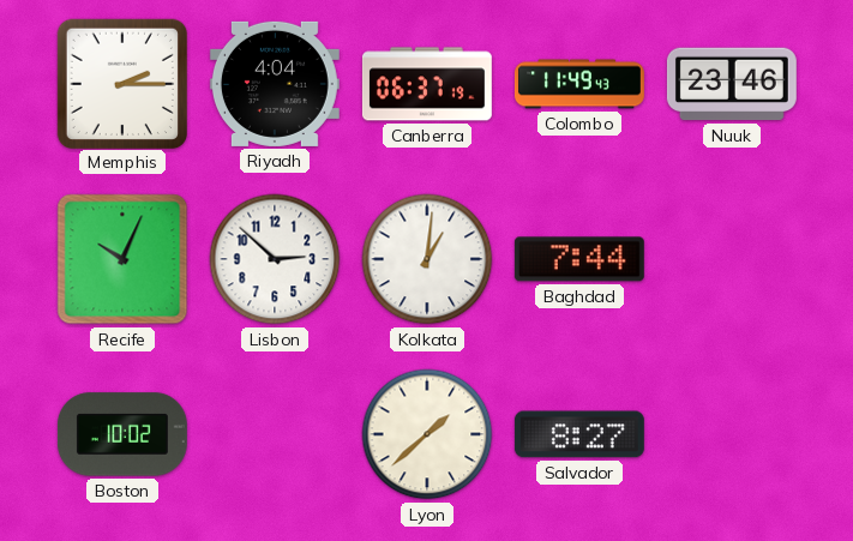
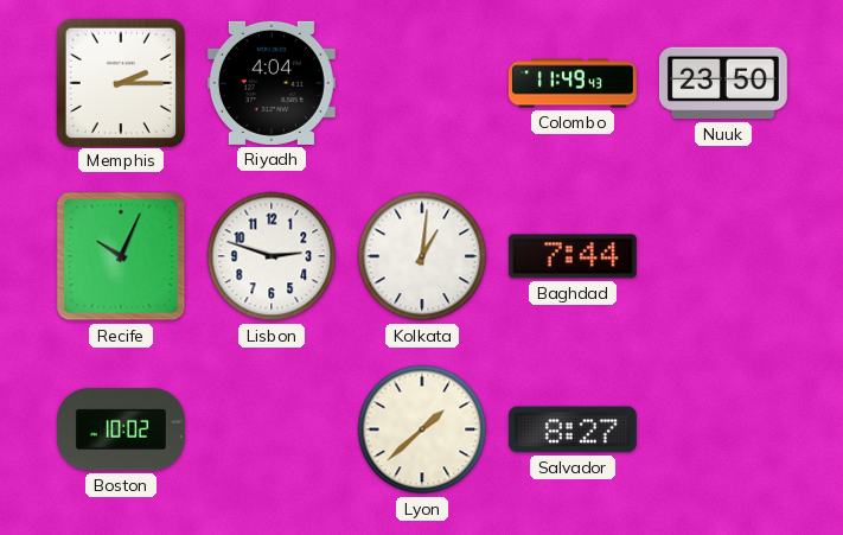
Canberra: 06:37 -> none
Nuuk: 23:46 -> 23:50
Lisbon: 2:52 -> 2:48
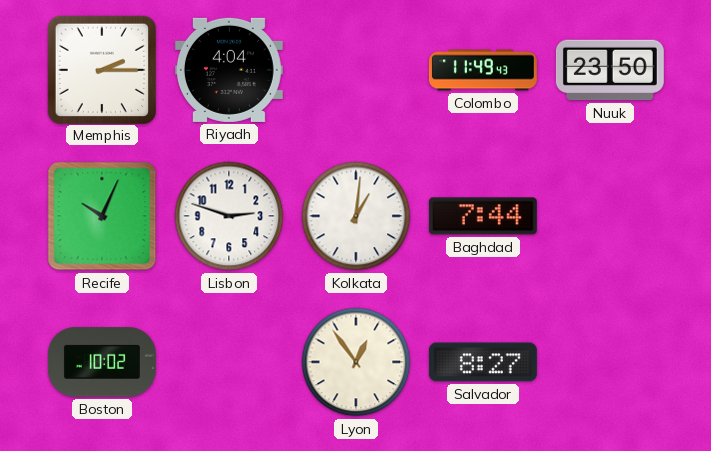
Lyon: 1:38 -> 12:54
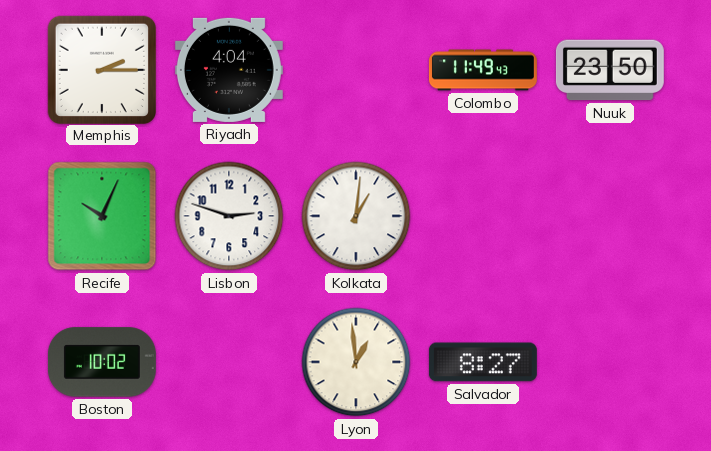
Baghdad: 7:44 -> none
Lyon: 12:54 -> 12:59
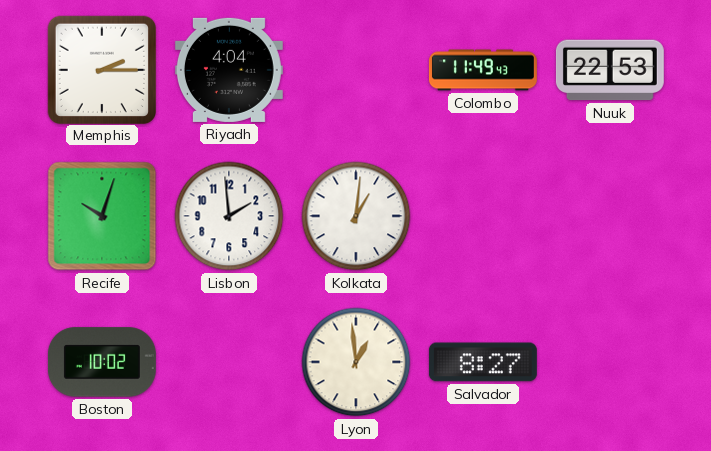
Nuuk: 23:50 -> 22:53
Recife: 10:04 -> 10:03
Lisbon: 2:48 -> 1:59
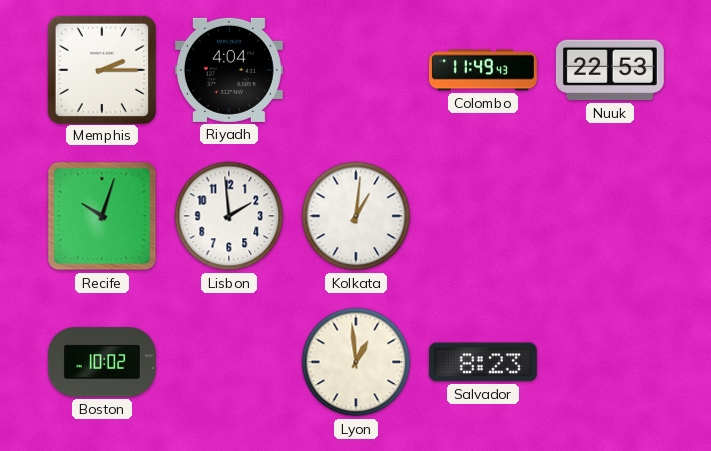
Salvador: 8:27 -> 8:23
